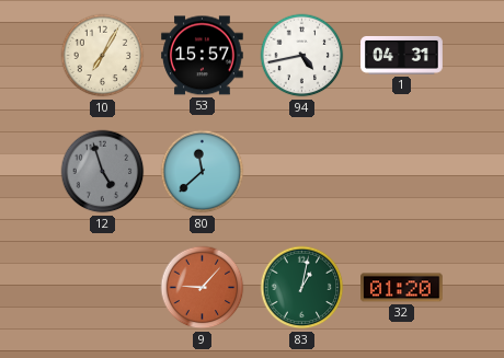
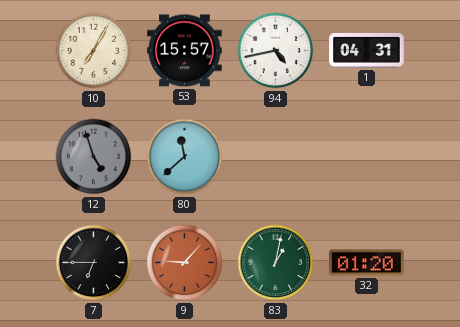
7: none -> 6:45
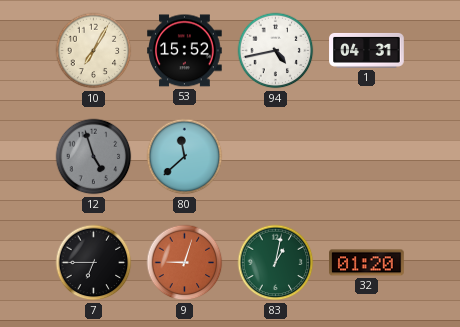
53: 15:57 -> 15:52
9: 9:07 -> 9:03
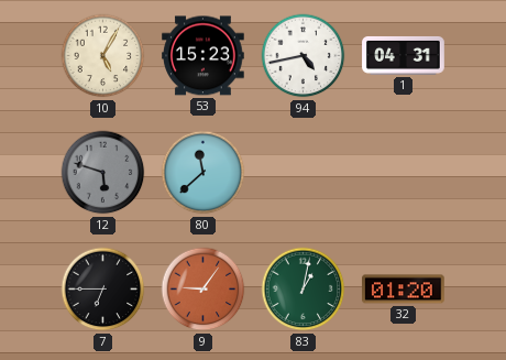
10: 7:05 -> 5:05
53: 15:52 -> 15:23
12: 4:57 -> 5:48
9: 9:03 -> 9:06
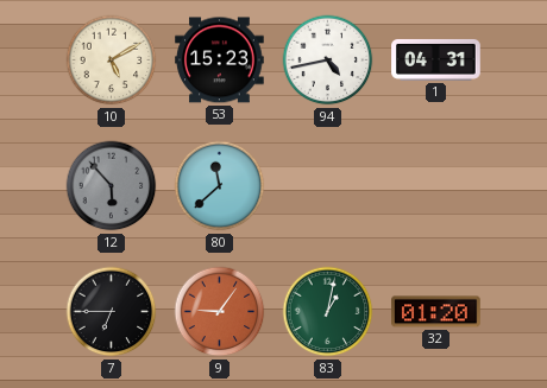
10: 5:05 -> 5:10
12: 5:48 -> 5:53
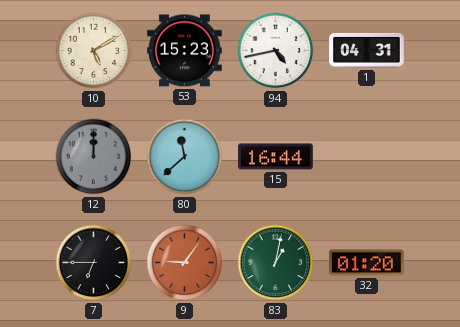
12: 5:53 -> 12:00
15: none -> 16:44
